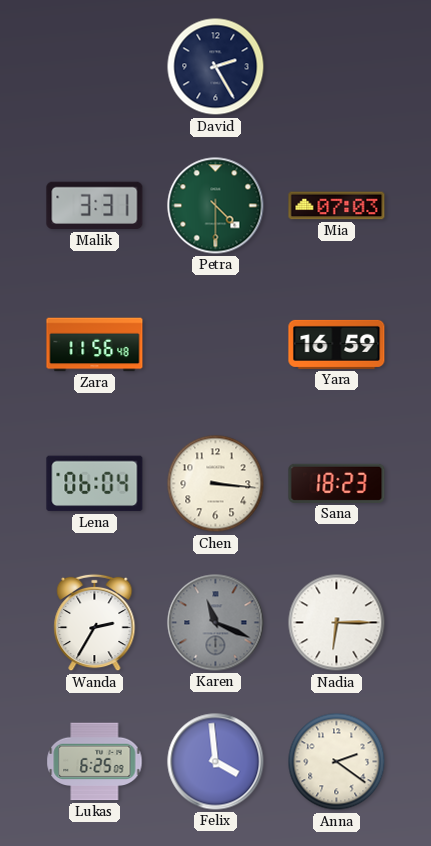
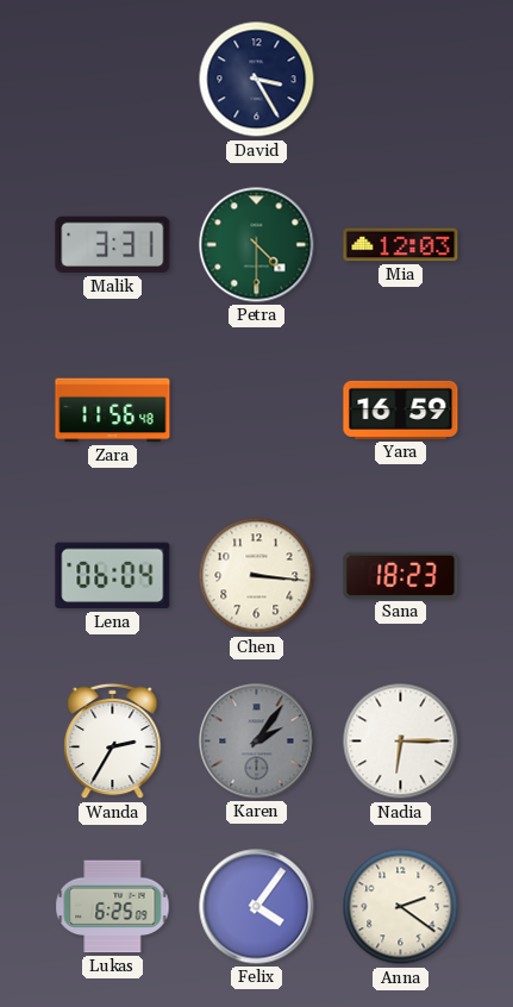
David: 2:25 -> 3:25
Mia: 07:03 -> 12:03
Karen: 11:19 -> 2:06
Felix: 3:59 -> 4:06
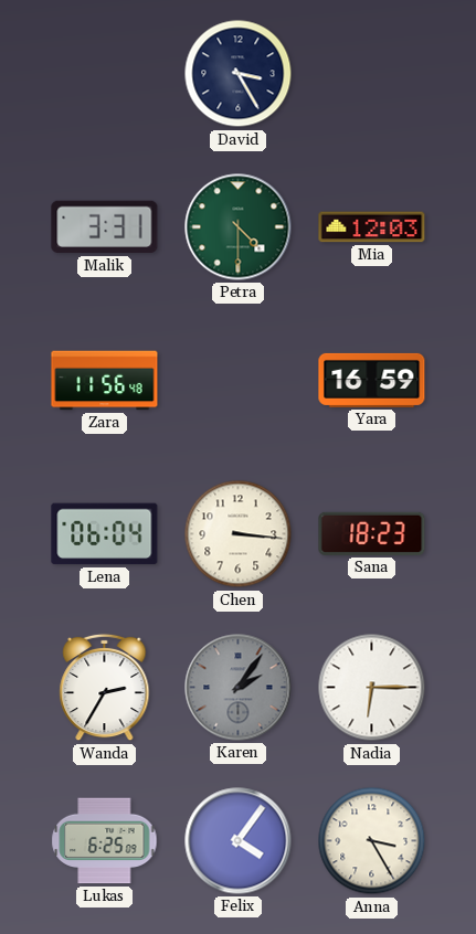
Anna: 2:21 -> 3:25
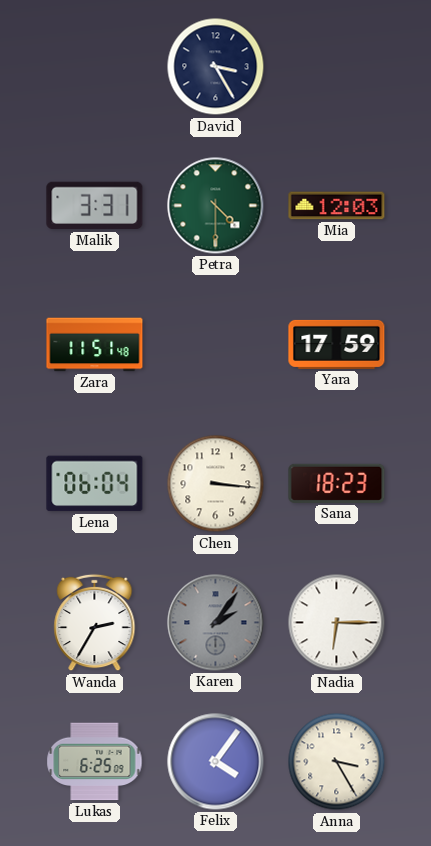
Zara: 11:56 -> 11:51
Yara: 16:59 -> 17:59
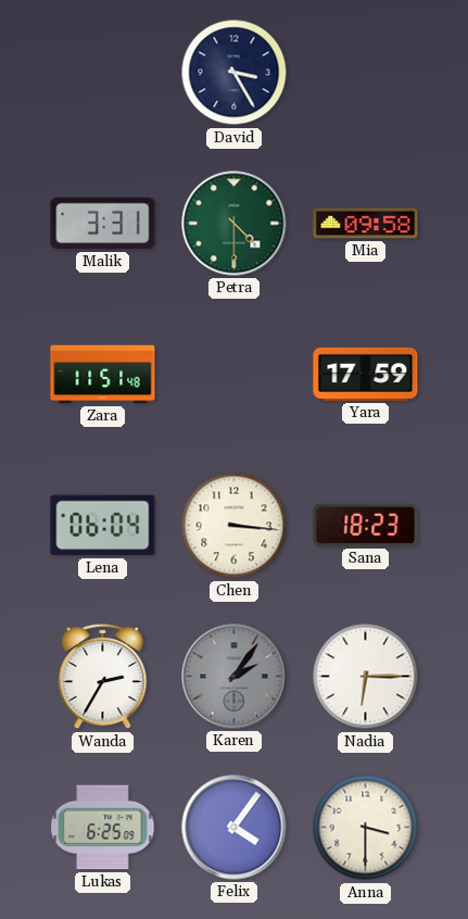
Mia: 12:03 -> 09:58
Anna: 3:25 -> 3:30
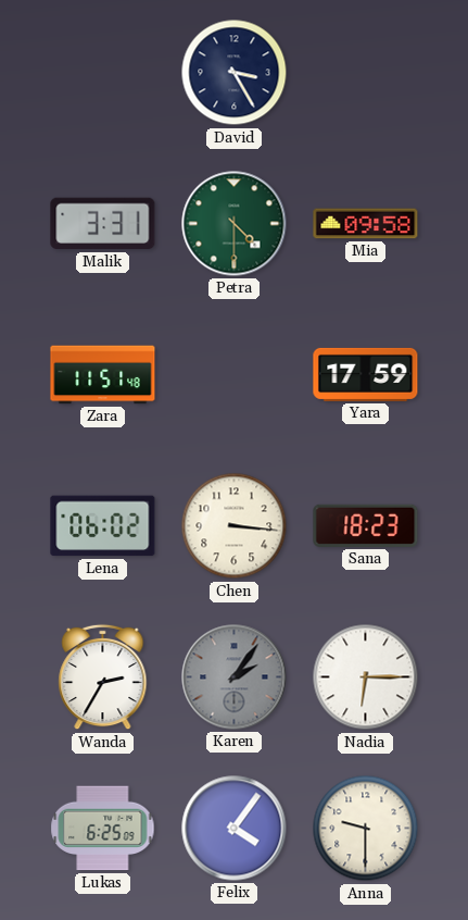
Lena: 06:04 -> 06:02
Anna: 3:30 -> 9:30
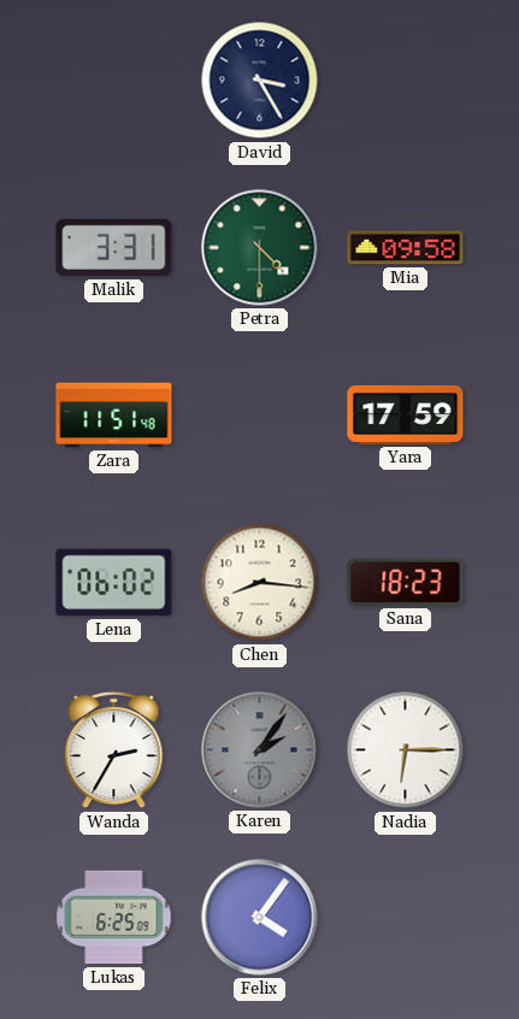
Chen: 3:16 -> 8:16
Anna: 9:30 -> none
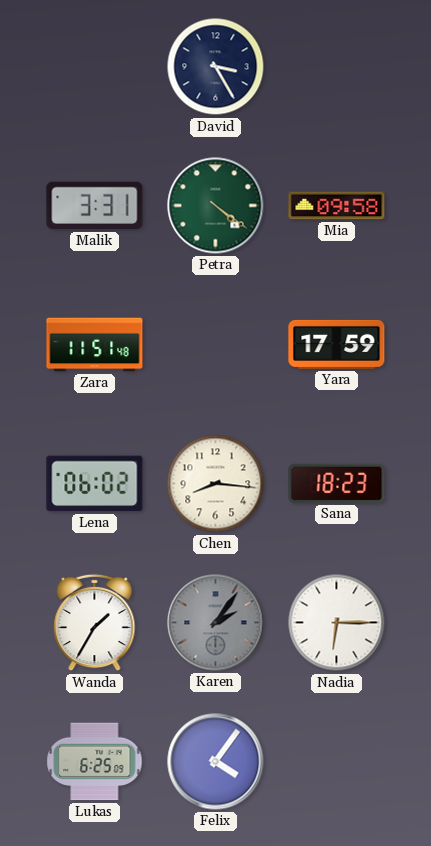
Petra: 4:30 -> 4:21
Wanda: 2:35 -> 1:35
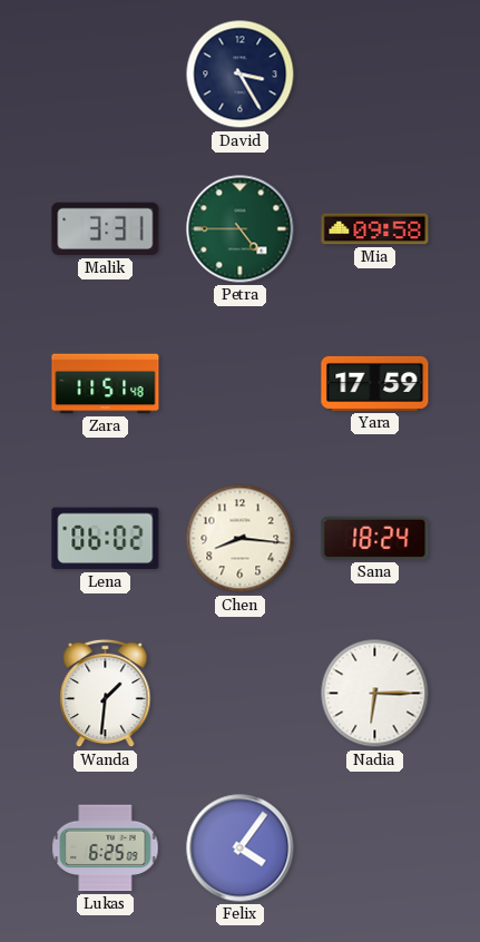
Petra: 4:21 -> 4:45
Sana: 18:23 -> 18:24
Wanda: 1:35 -> 1:31
Karen: 2:06 -> none
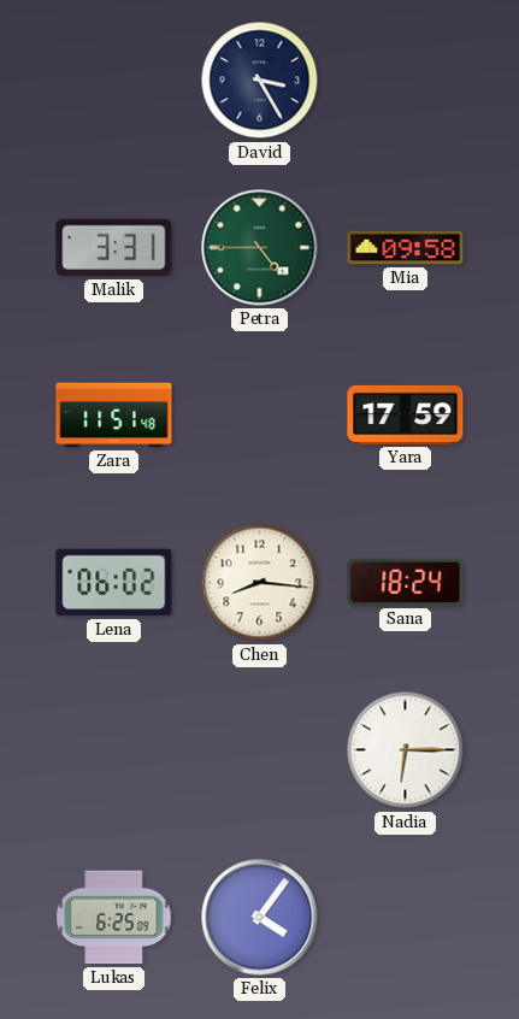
Wanda: 1:31 -> none
